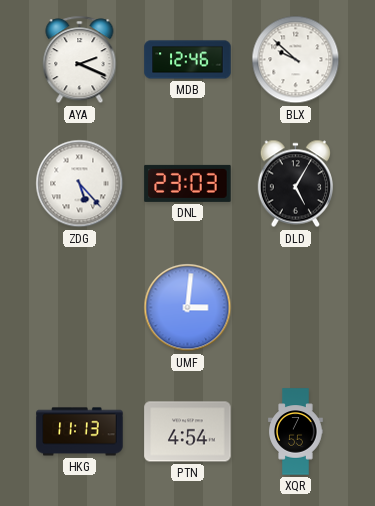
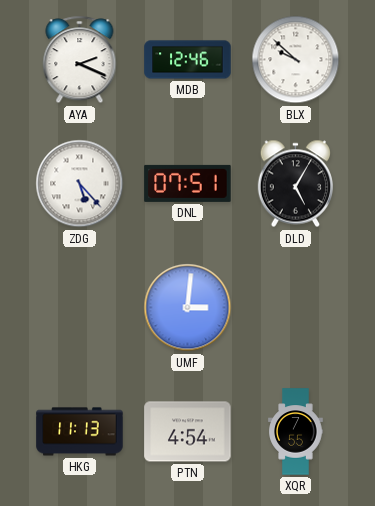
DNL: 23:03 -> 07:51
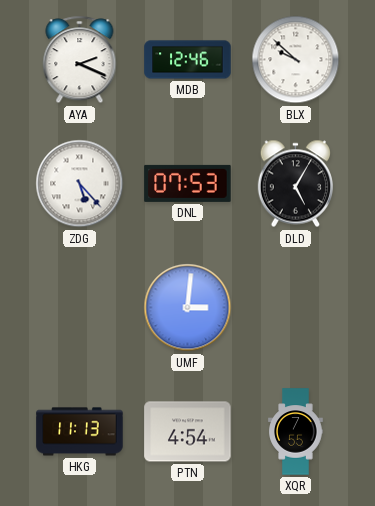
DNL: 07:51 -> 07:53
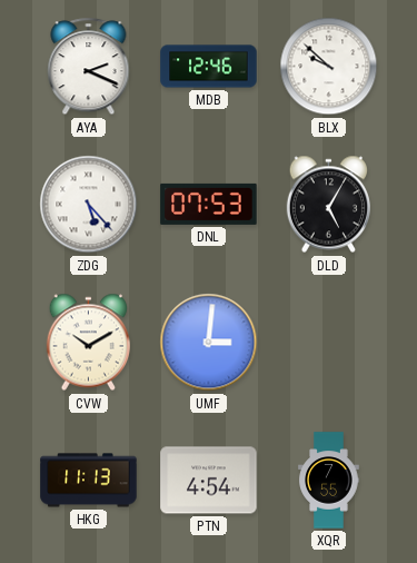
CVW: none -> 10:10
